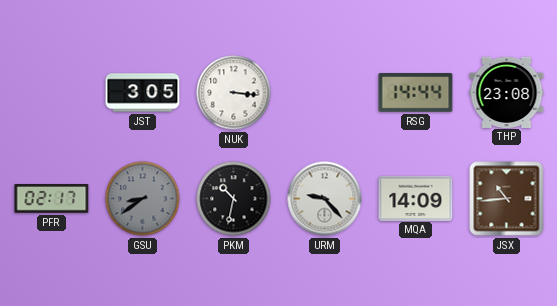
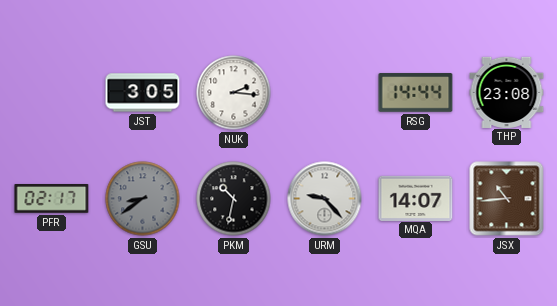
NUK: 3:16 -> 2:16
MQA: 14:09 -> 14:07
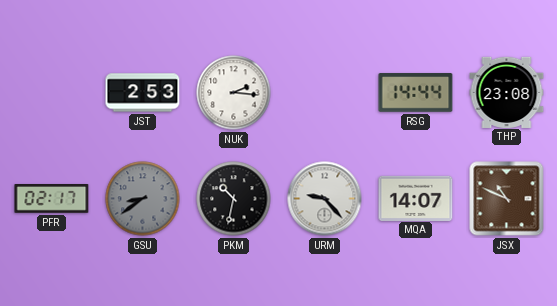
JST: 3:05 -> 2:53
JSX: 10:44 -> 10:49
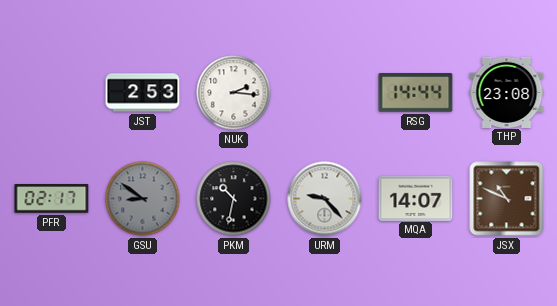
GSU: 8:39 -> 8:51
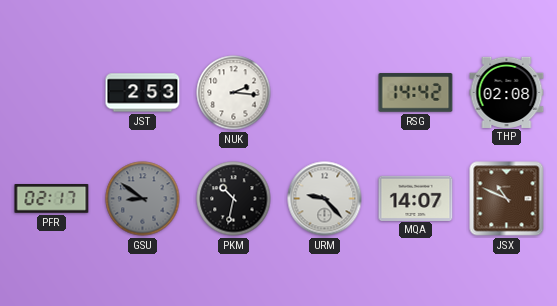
RSG: 14:44 -> 14:42
THP: 23:08 -> 02:08
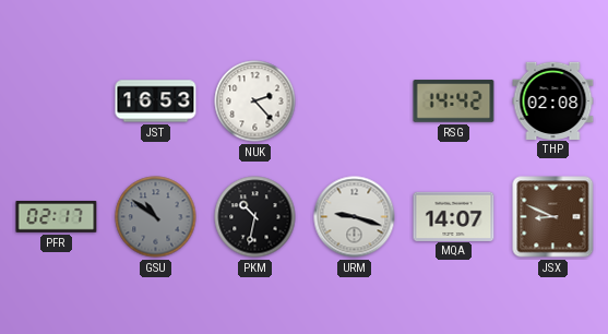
JST: 2:53 -> 16:53
NUK: 2:16 -> 2:23
GSU: 8:51 -> 10:51
URM: 9:23 -> 9:18
JSX: 10:49 -> 8:49
